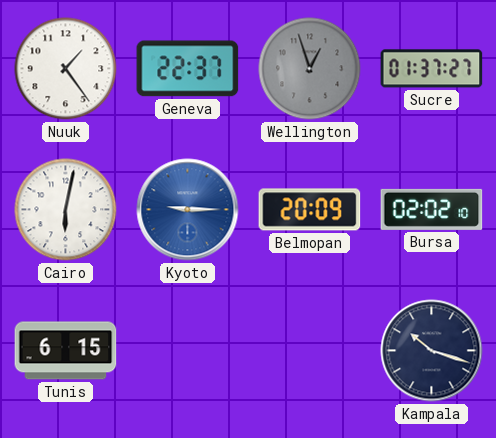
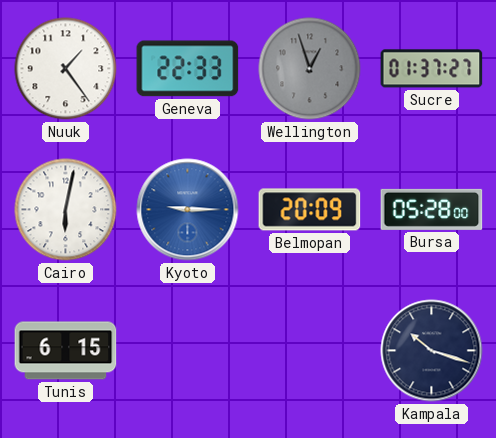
Geneva: 22:37 -> 22:33
Bursa: 02:02 -> 05:28
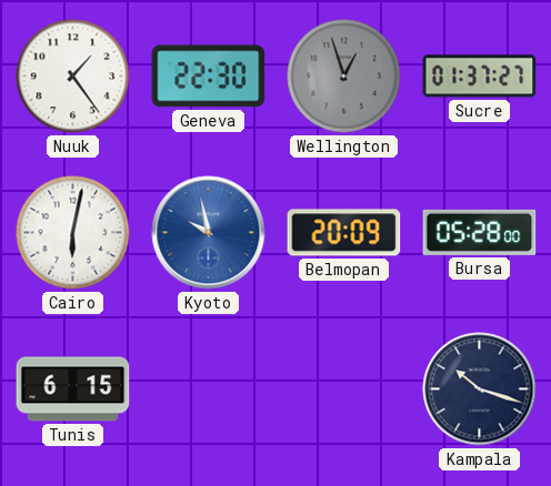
Geneva: 22:33 -> 22:30
Kyoto: 9:15 -> 9:58
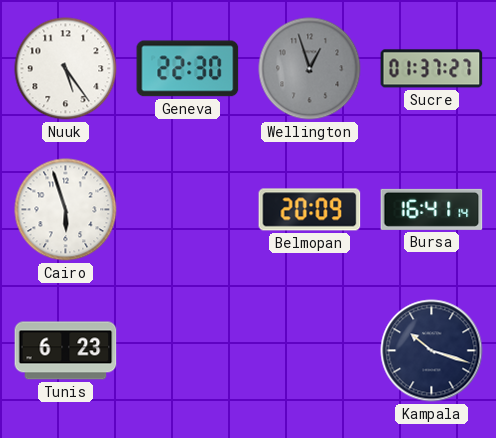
Nuuk: 1:24 -> 5:24
Cairo: 6:02 -> 5:57
Kyoto: 9:58 -> none
Bursa: 05:28 -> 16:41
Tunis: 6:15 -> 6:23
